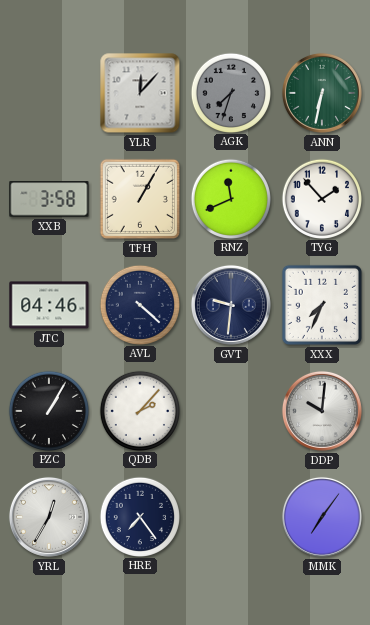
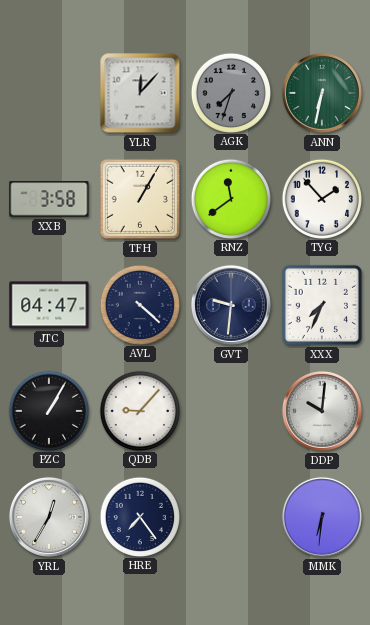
RNZ: 11:41 -> 11:39
JTC: 04:46 -> 04:47
QDB: 2:07 -> 9:07
MMK: 7:06 -> 6:31
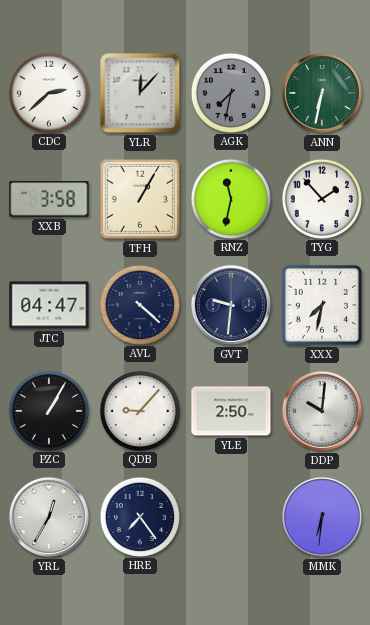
CDC: none -> 2:38
AGK: 7:33 -> 7:32
RNZ: 11:39 -> 11:32
XXX: 7:34 -> 7:32
YLE: none -> 2:50
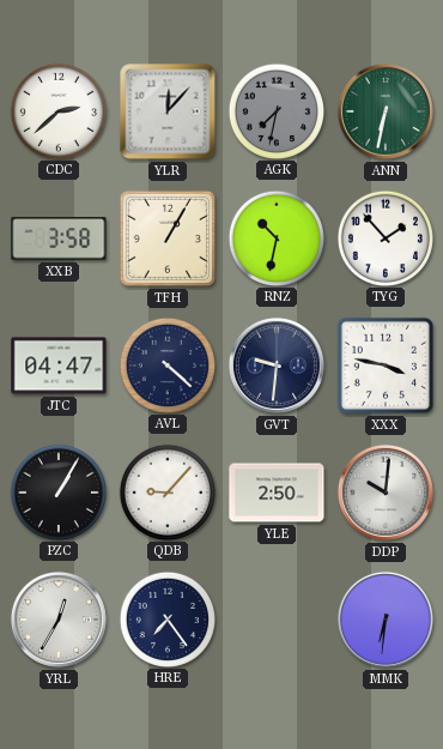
RNZ: 11:32 -> 10:32
XXX: 7:32 -> 3:47
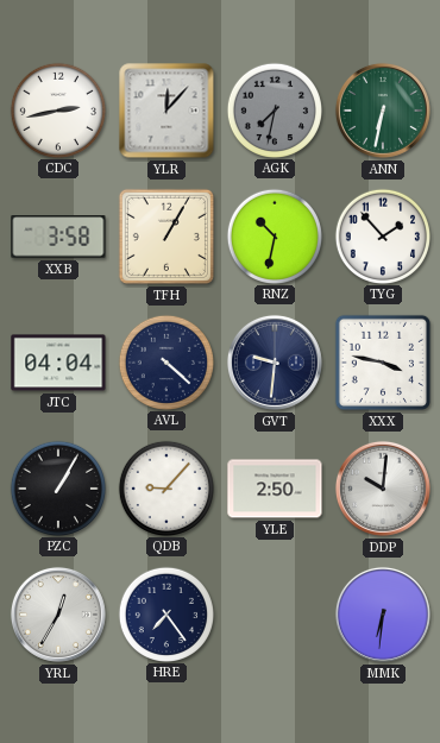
CDC: 2:38 -> 2:43
JTC: 04:47 -> 04:04
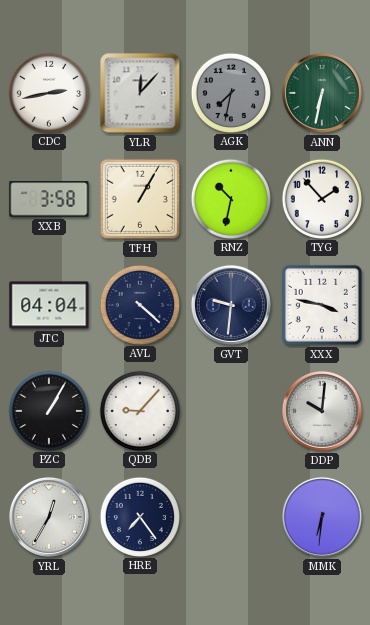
YLE: 2:50 -> none
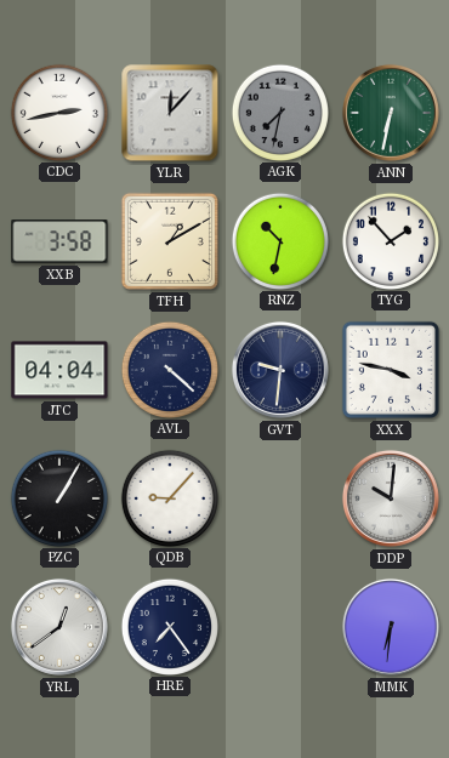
TFH: 1:05 -> 1:10
YRL: 12:35 -> 12:39
